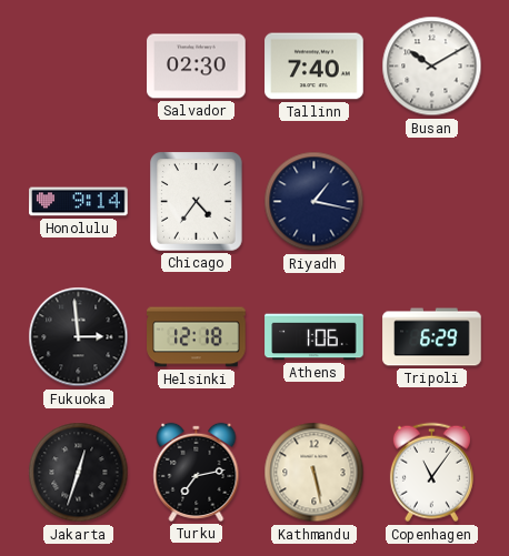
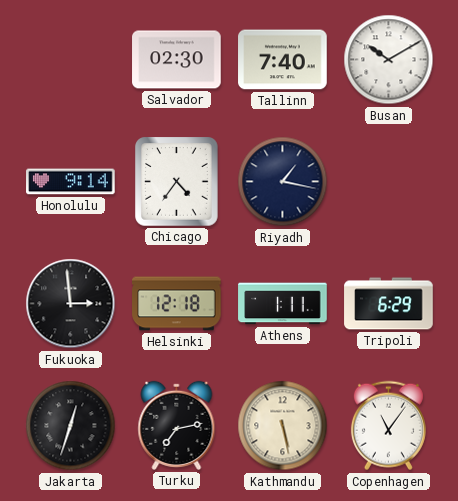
Athens: 1:06 -> 1:11
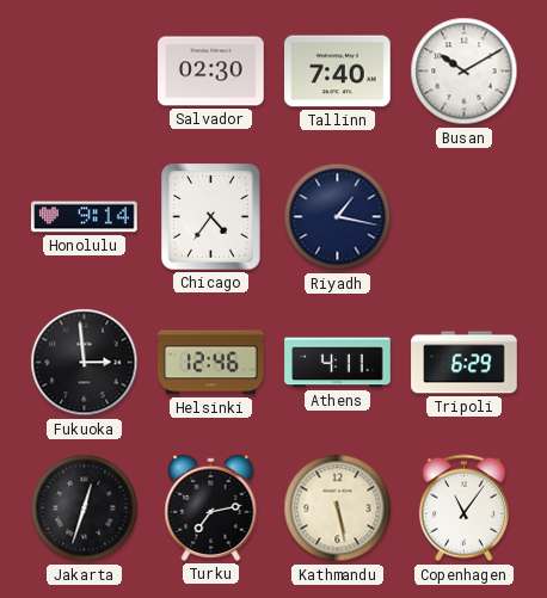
Helsinki: 12:18 -> 12:46
Athens: 1:11 -> 4:11
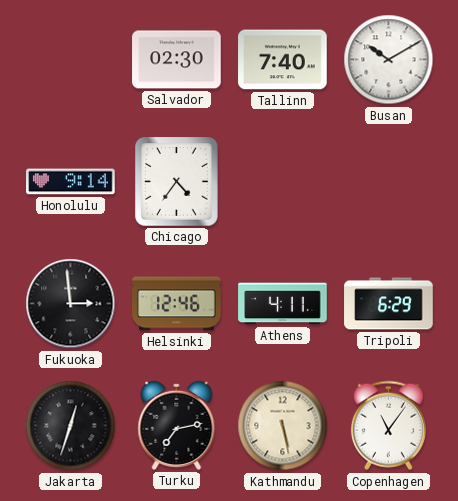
Riyadh: 1:17 -> none
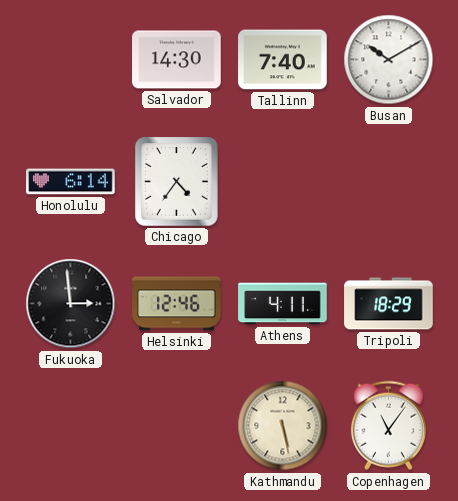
Salvador: 02:30 -> 14:30
Honolulu: 9:14 -> 6:14
Tripoli: 6:29 -> 18:29
Jakarta: 12:33 -> none
Turku: 7:13 -> none
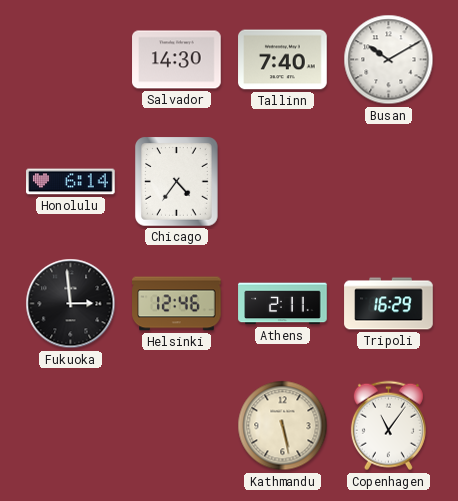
Athens: 4:11 -> 2:11
Tripoli: 18:29 -> 16:29
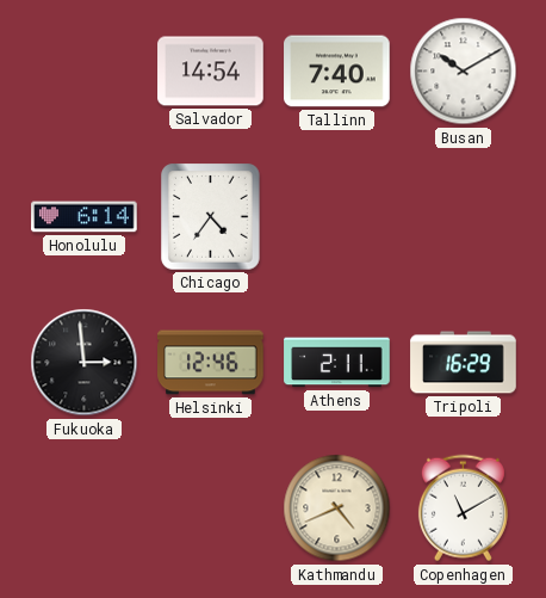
Salvador: 14:30 -> 14:54
Kathmandu: 5:28 -> 4:41
Copenhagen: 11:06 -> 11:10
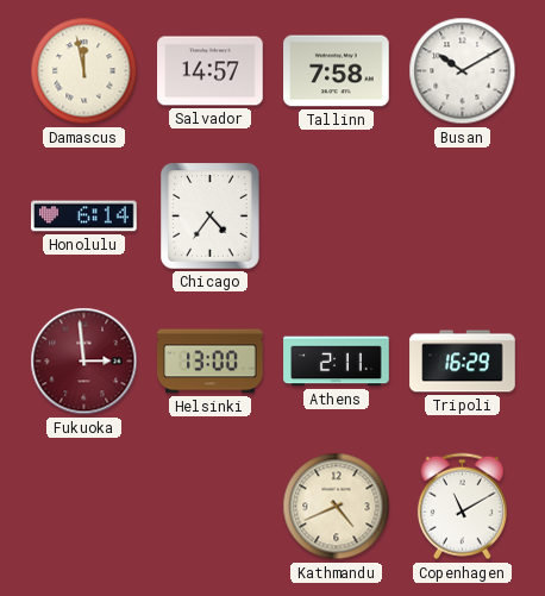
Damascus: none -> 11:58
Salvador: 14:54 -> 14:57
Tallinn: 7:40 -> 7:58
Fukuoka dial: black -> burgundy
Helsinki: 12:46 -> 13:00
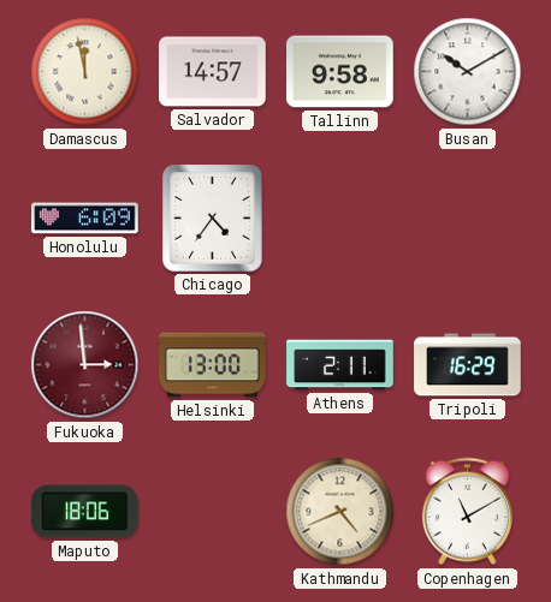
Tallinn: 7:58 -> 9:58
Honolulu: 6:14 -> 6:09
Maputo: none -> 18:06
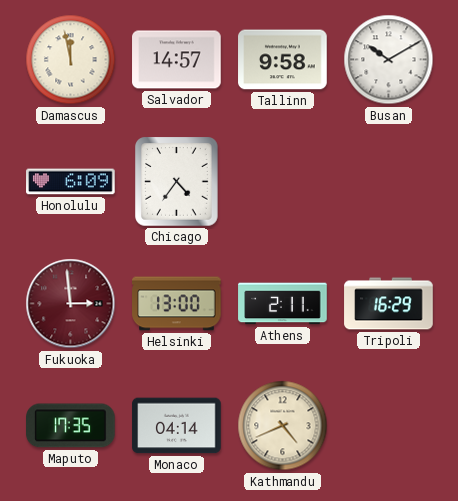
Maputo: 18:06 -> 17:35
Monaco: none -> 04:14
Copenhagen: 11:10 -> none
